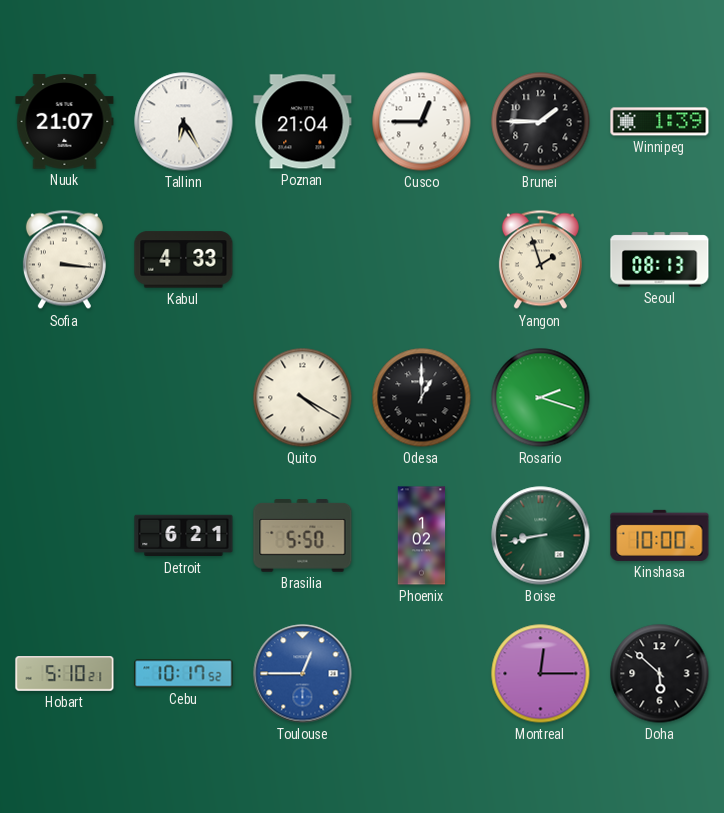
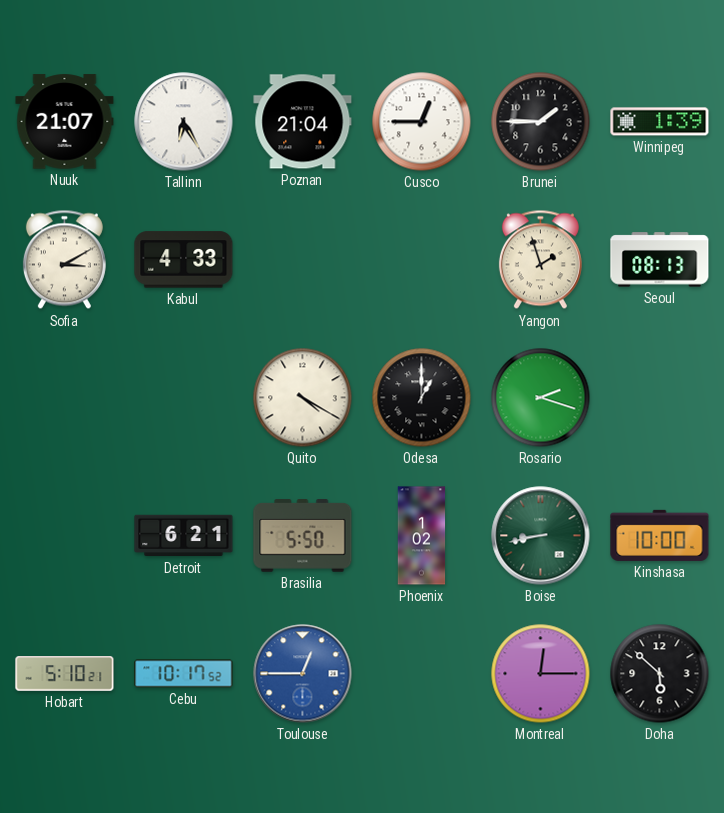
Sofia: 3:16 -> 3:10
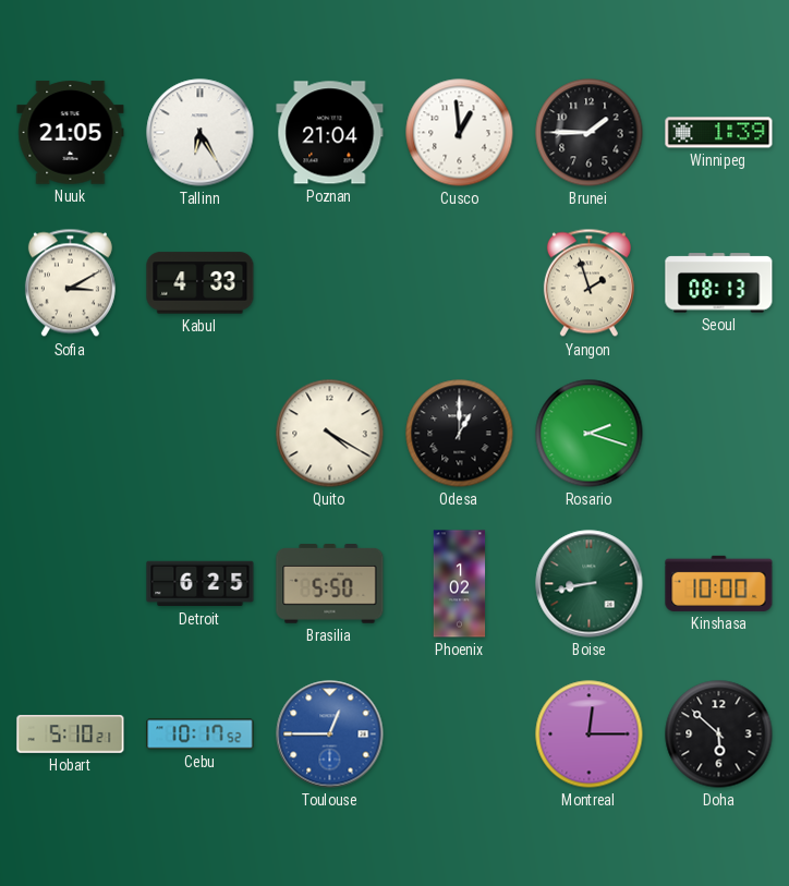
Nuuk: 21:07 -> 21:05
Cusco: 12:45 -> 12:59
Detroit: 6:21 -> 6:25
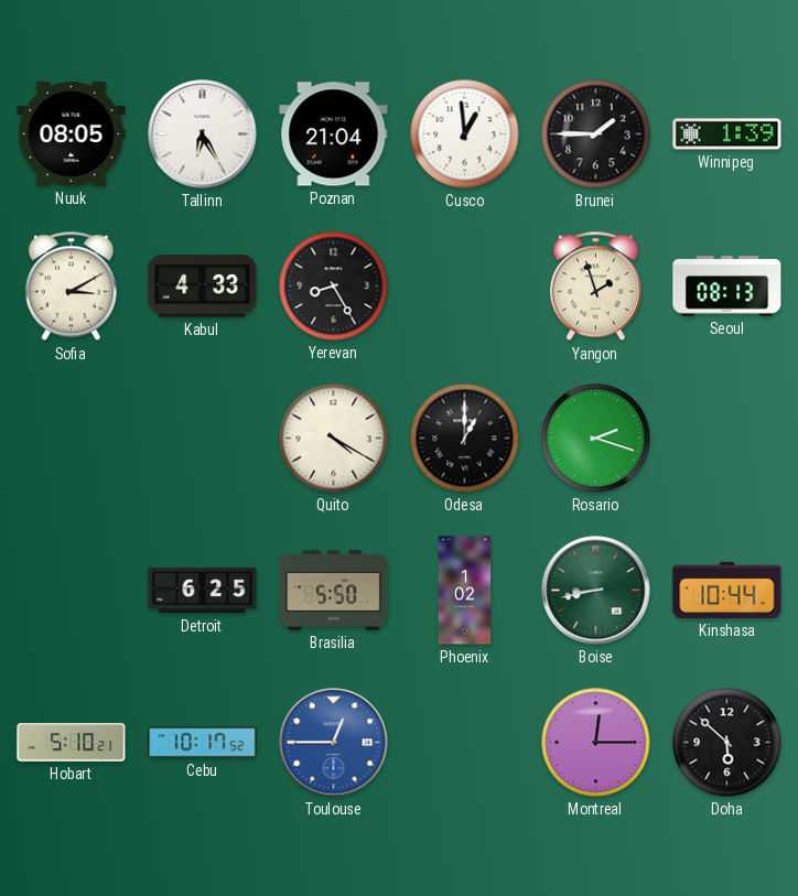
Nuuk: 21:05 -> 08:05
Yerevan: none -> 8:25
Kinshasa: 10:00 -> 10:44
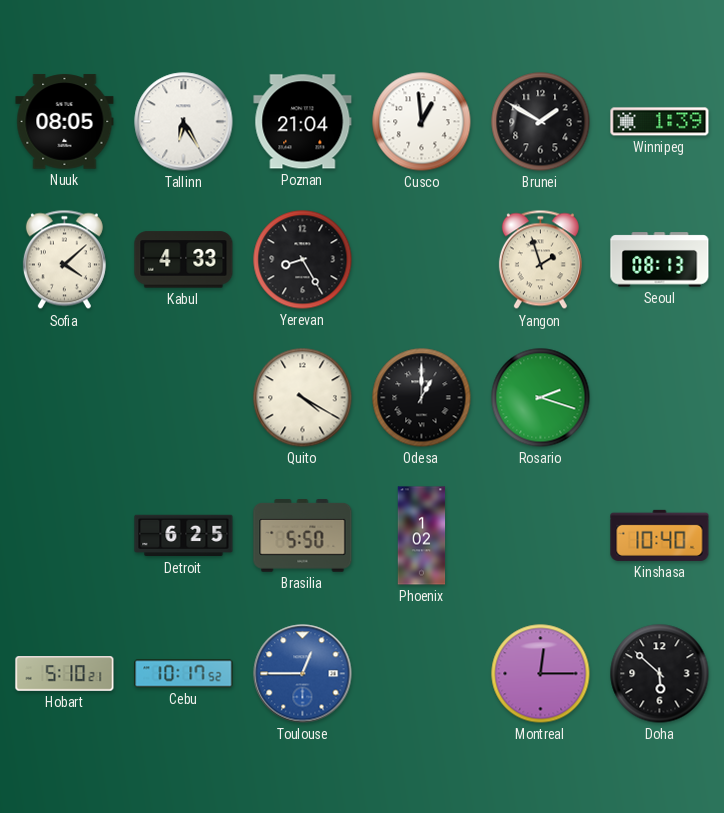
Brunei: 1:45 -> 1:50
Sofia: 3:10 -> 4:08
Boise: 8:43 -> none
Kinshasa: 10:44 -> 10:40
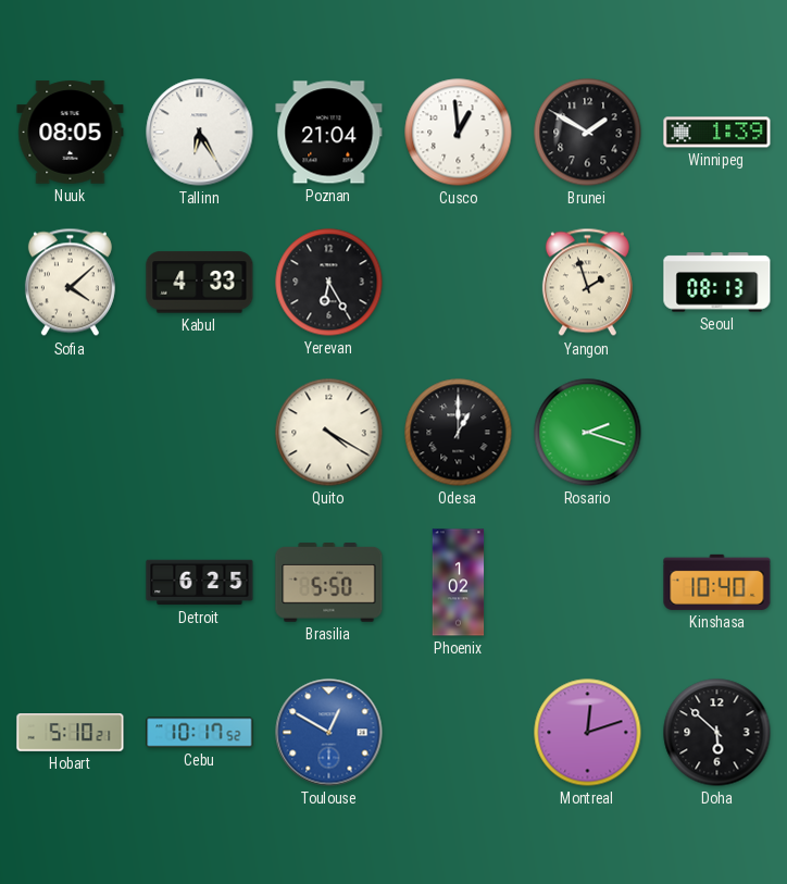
Yerevan: 8:25 -> 6:25
Toulouse: 12:45 -> 12:50
Montreal: 12:15 -> 12:12
